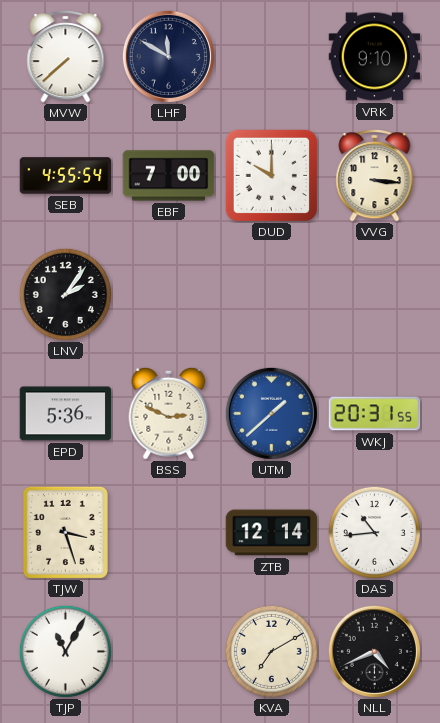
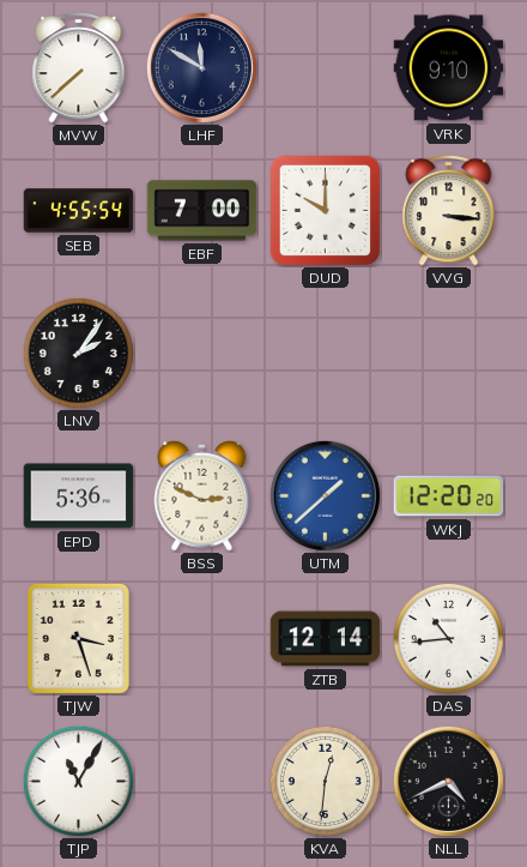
WKJ: 20:31 -> 12:20
KVA: 7:10 -> 12:31
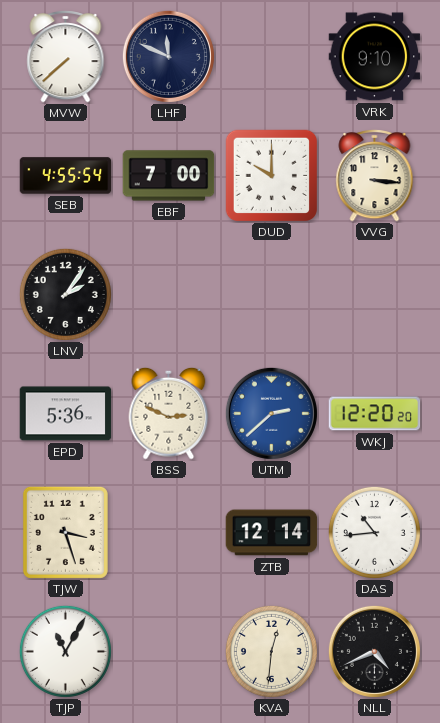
LHF: 11:50 -> 11:49
UTM: 1:38 -> 2:38
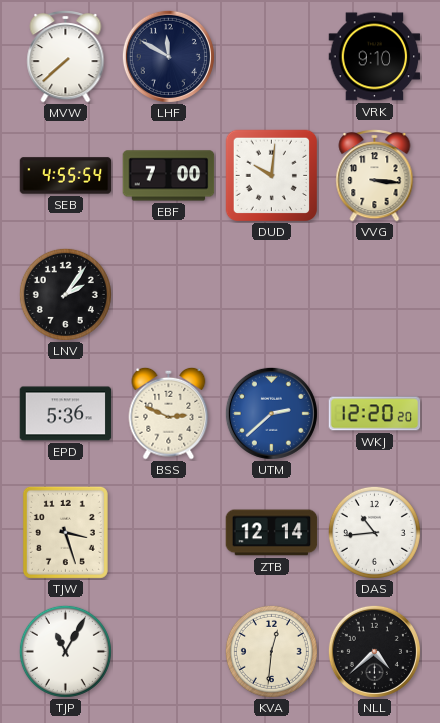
LHF: 11:49 -> 11:50
DUD: 10:00 -> 10:01
NLL: 4:41 -> 4:38
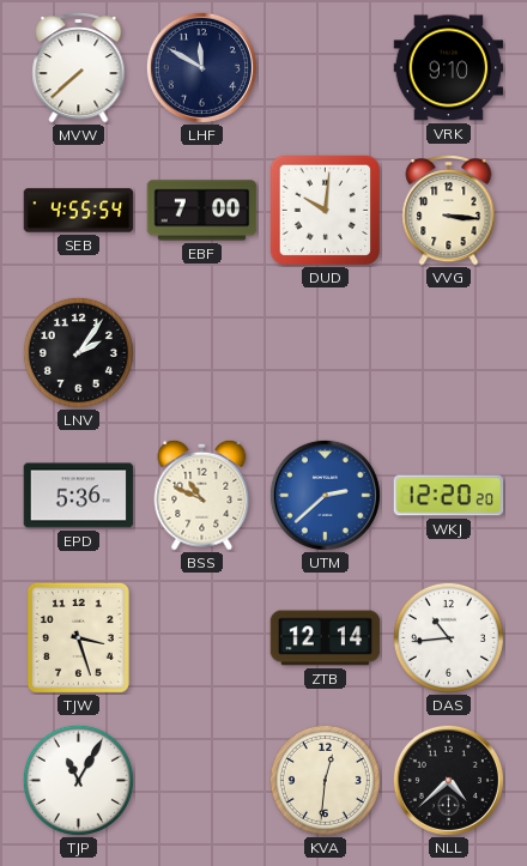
BSS: 2:49 -> 10:49
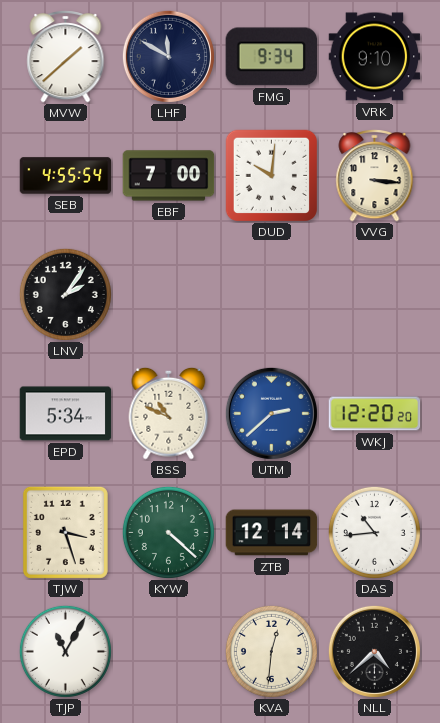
MVW: 7:38 -> 1:38
FMG: none -> 9:34
EPD: 5:36 -> 5:34
KYW: none -> 4:22
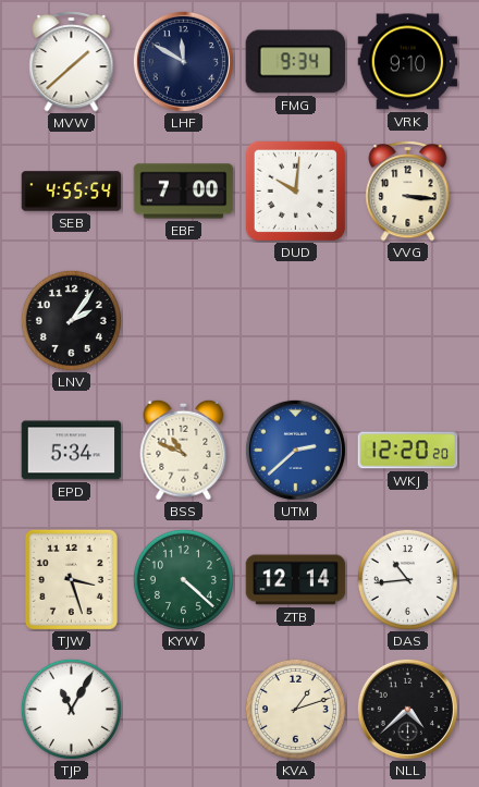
KVA: 12:31 -> 1:12
